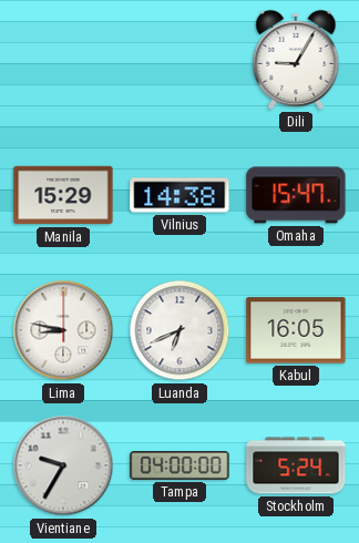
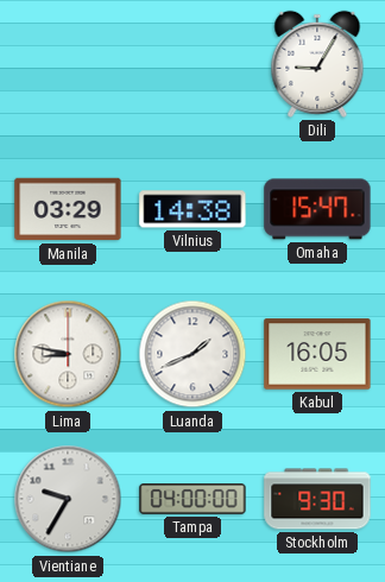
Manila: 15:29 -> 03:29
Luanda: 6:41 -> 1:41
Stockholm: 5:24 -> 9:30
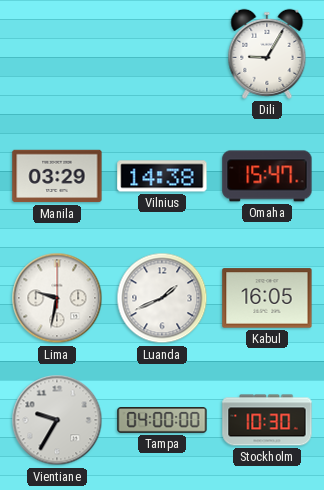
Lima: 8:47 -> 9:32
Stockholm: 9:30 -> 10:30
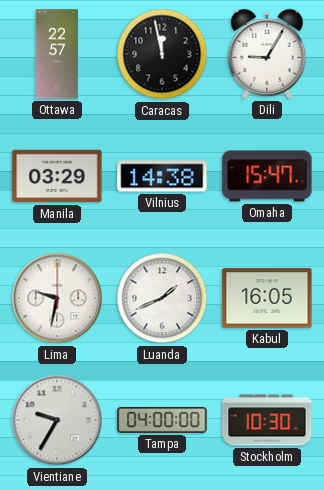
Ottawa: none -> 22:57
Caracas: none -> 11:58
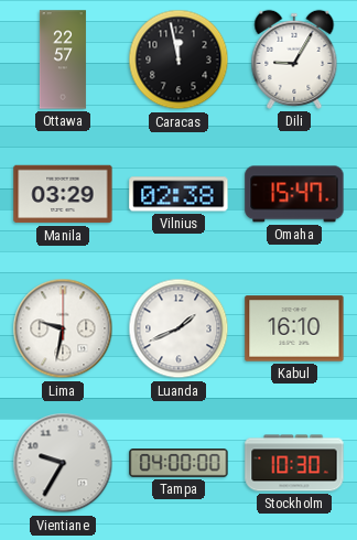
Vilnius: 14:38 -> 02:38
Kabul: 16:05 -> 16:10
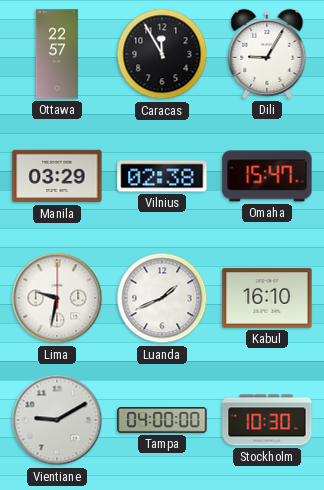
Caracas: 11:58 -> 11:55
Vientiane: 9:35 -> 9:10
